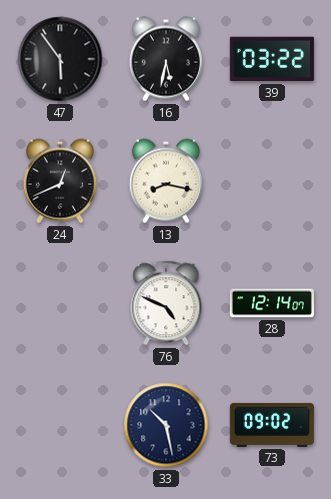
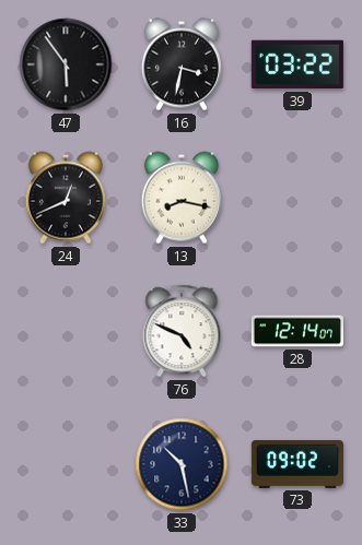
16: 5:32 -> 3:32
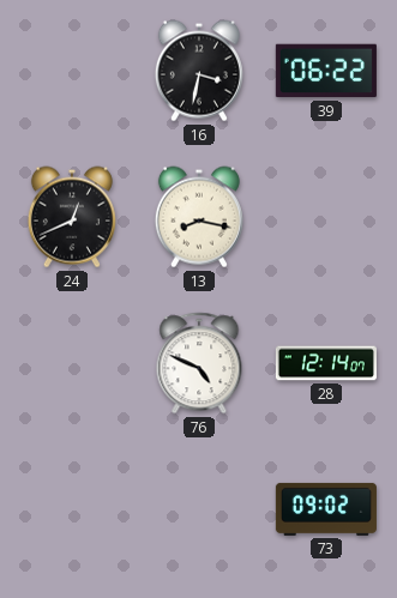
47: 5:54 -> none
39: 03:22 -> 06:22
33: 10:28 -> none
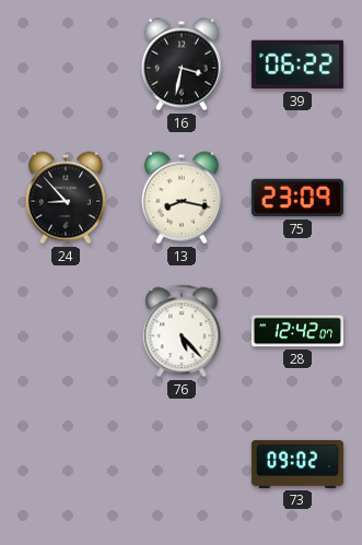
24: 12:41 -> 8:53
75: none -> 23:09
76: 4:49 -> 5:23
28: 12:14 -> 12:42
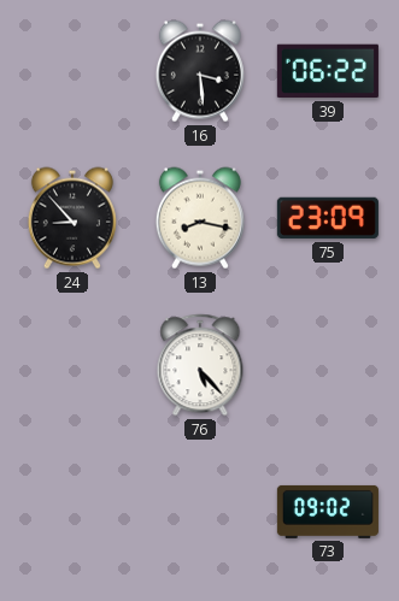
16: 3:32 -> 3:29
28: 12:42 -> none
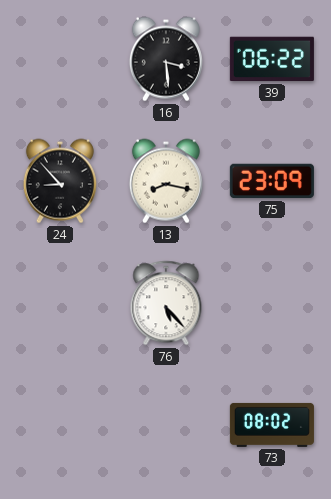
73: 09:02 -> 08:02
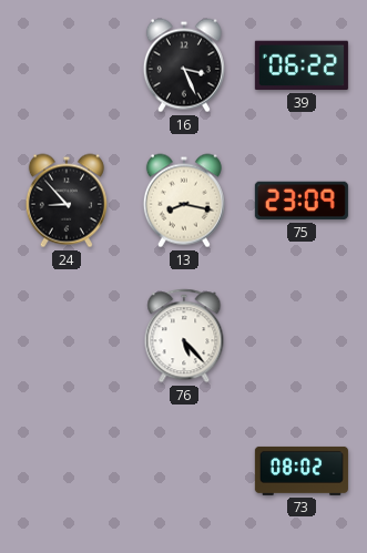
16: 3:29 -> 3:26
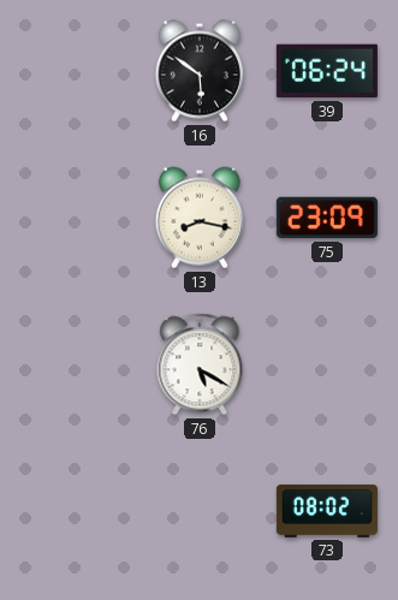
16: 3:26 -> 5:51
39: 06:22 -> 06:24
24: 8:53 -> none
76: 5:23 -> 5:20
